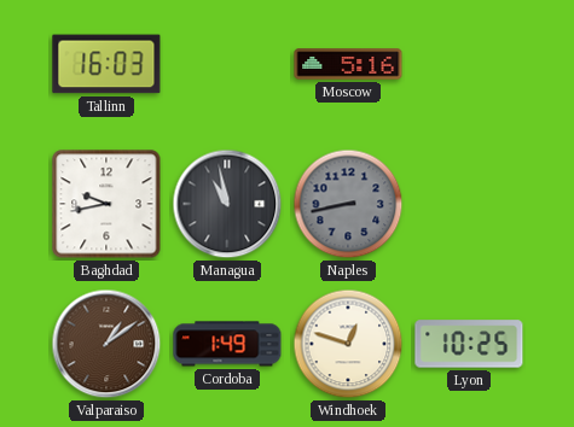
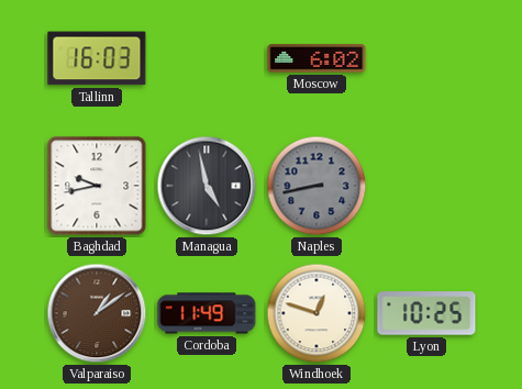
Moscow: 5:16 -> 6:02
Managua: 10:58 -> 4:58
Cordoba: 1:49 -> 11:49
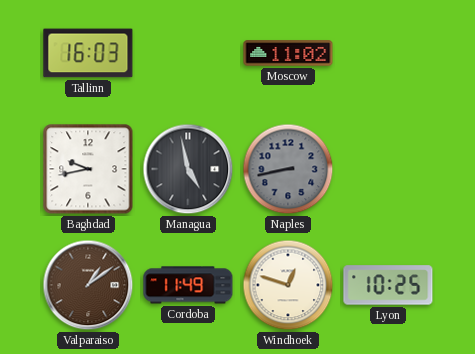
Moscow: 6:02 -> 11:02
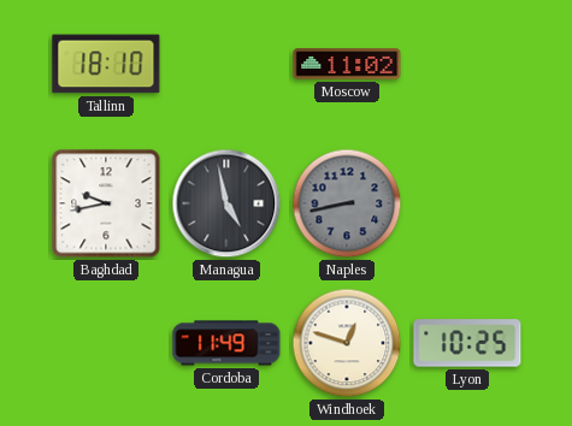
Tallinn: 16:03 -> 18:10
Valparaiso: 1:09 -> none
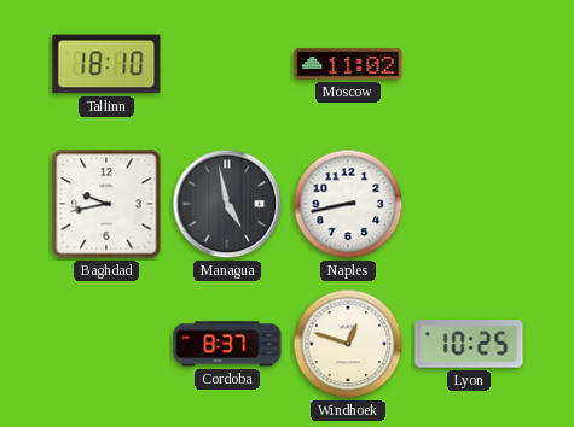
Naples dial: grey -> white
Cordoba: 11:49 -> 8:37
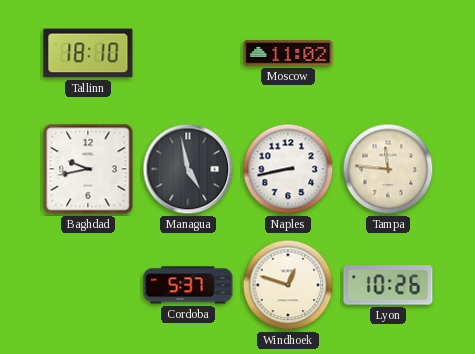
Tampa: none -> 11:46
Cordoba: 8:37 -> 5:37
Lyon: 10:25 -> 10:26
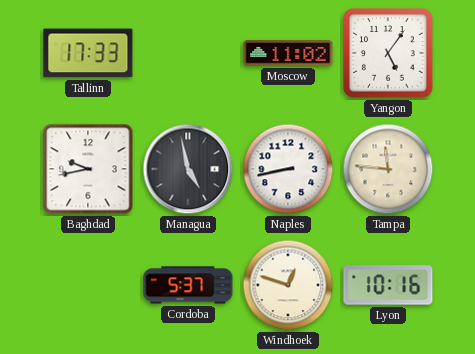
Tallinn: 18:10 -> 17:33
Yangon: none -> 5:06
Lyon: 10:26 -> 10:16
